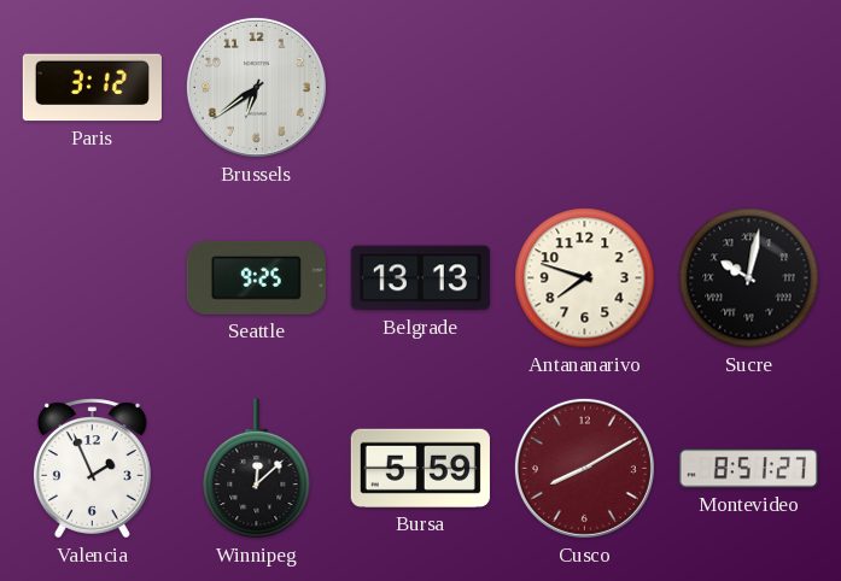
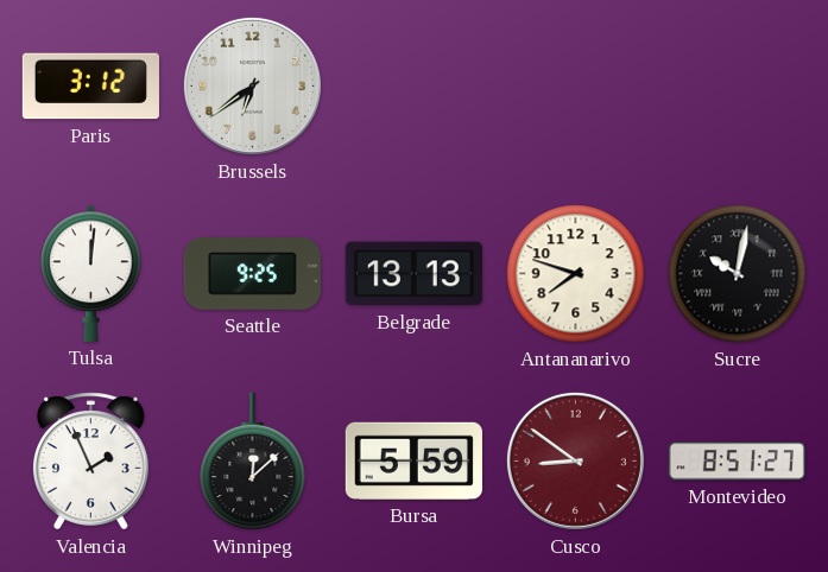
Tulsa: none -> 12:01
Cusco: 8:10 -> 8:51
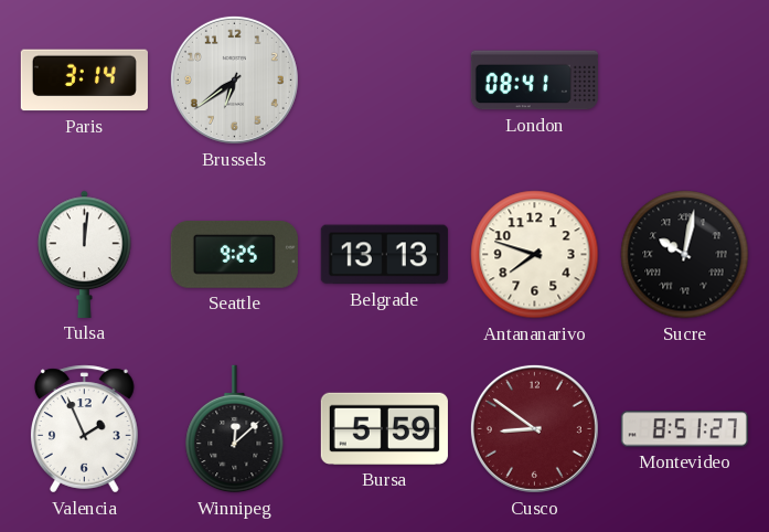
Paris: 3:12 -> 3:14
London: none -> 08:41
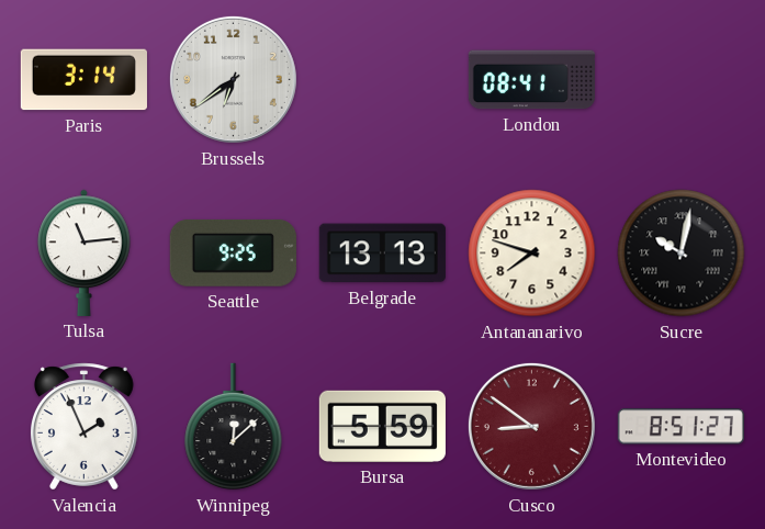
Tulsa: 12:01 -> 11:14
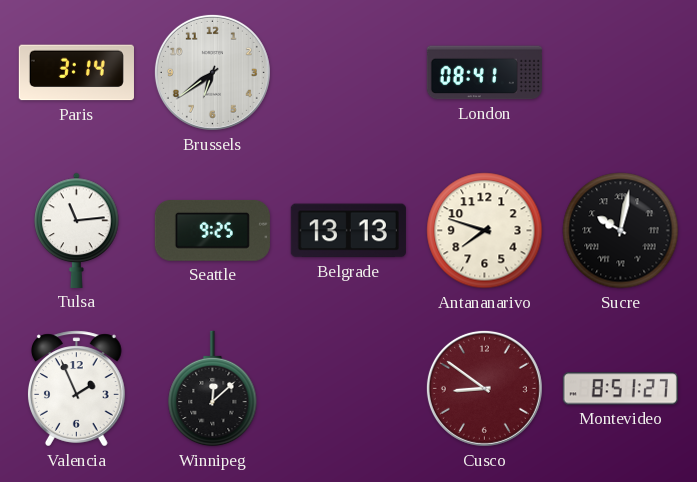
Bursa: 5:59 -> none
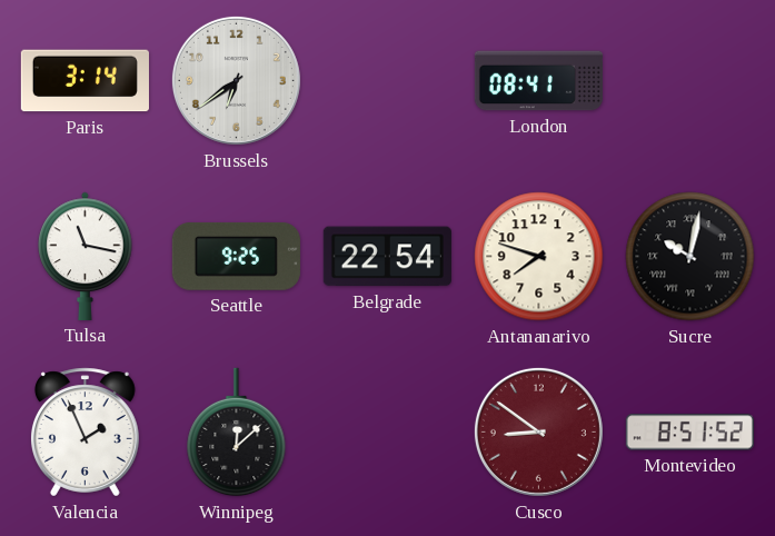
Tulsa: 11:14 -> 11:17
Belgrade: 13:13 -> 22:54
Montevideo: 8:51:27 -> 8:51:52
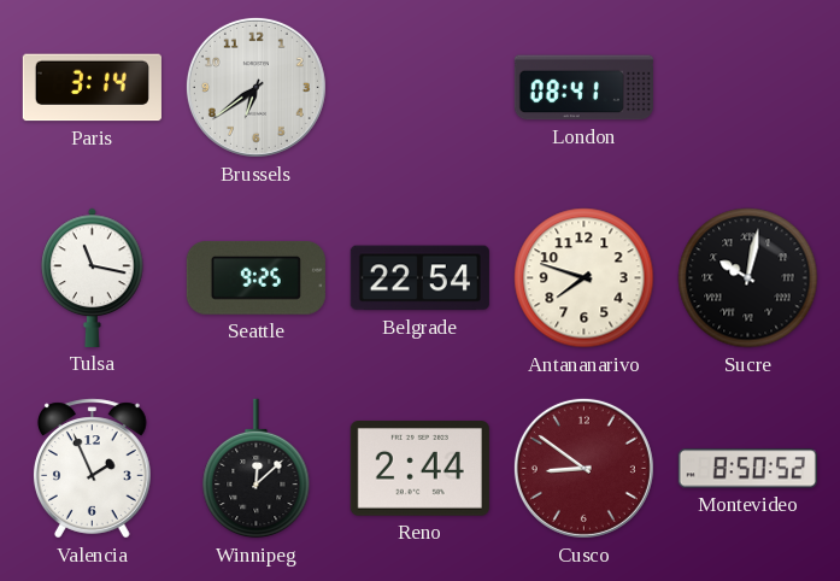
Reno: none -> 2:44
Montevideo: 8:51 -> 8:50
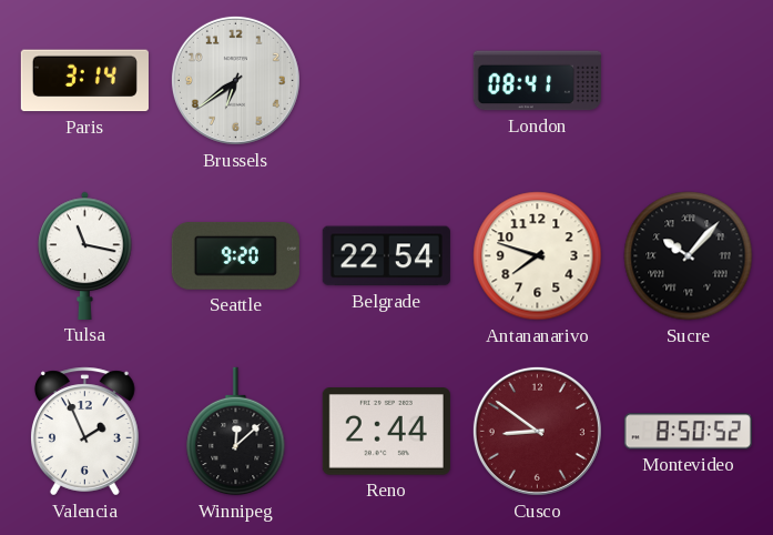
Seattle: 9:25 -> 9:20
Sucre: 10:02 -> 10:07
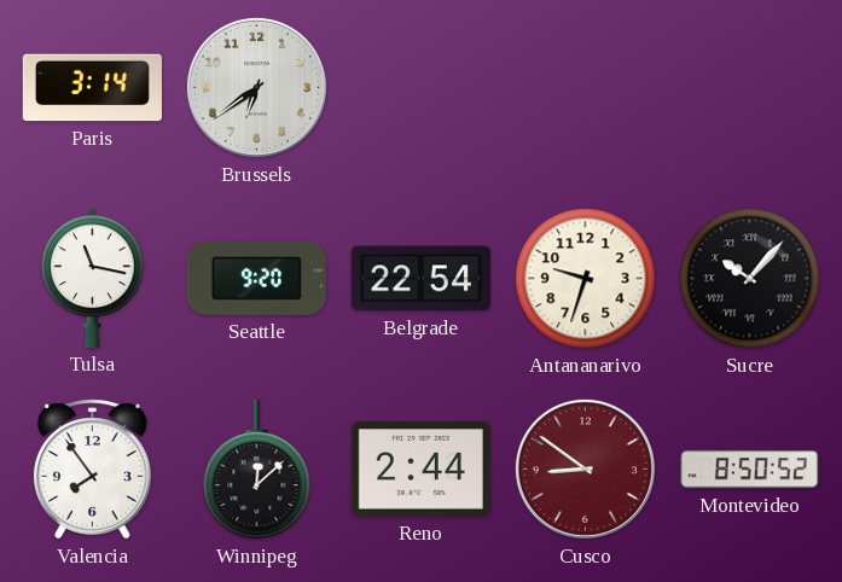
London: 08:41 -> none
Antananarivo: 7:48 -> 9:33
Valencia: 1:56 -> 7:54
